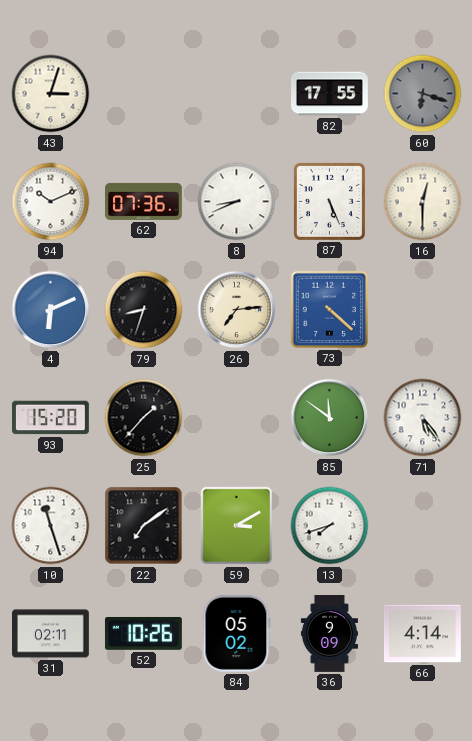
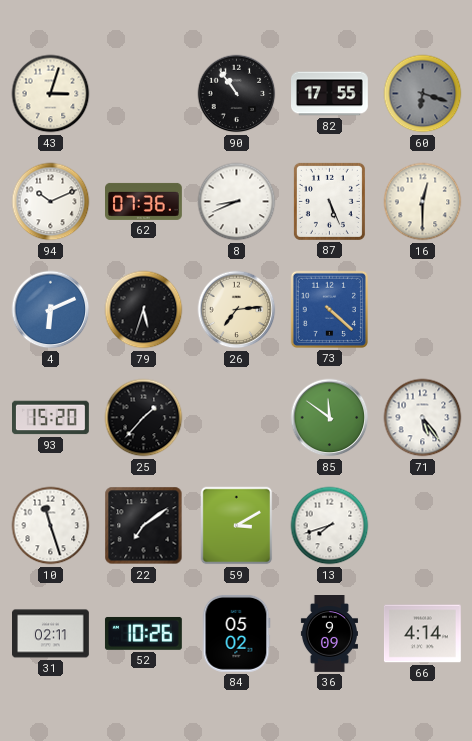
90: none -> 10:54
79: 8:33 -> 5:33
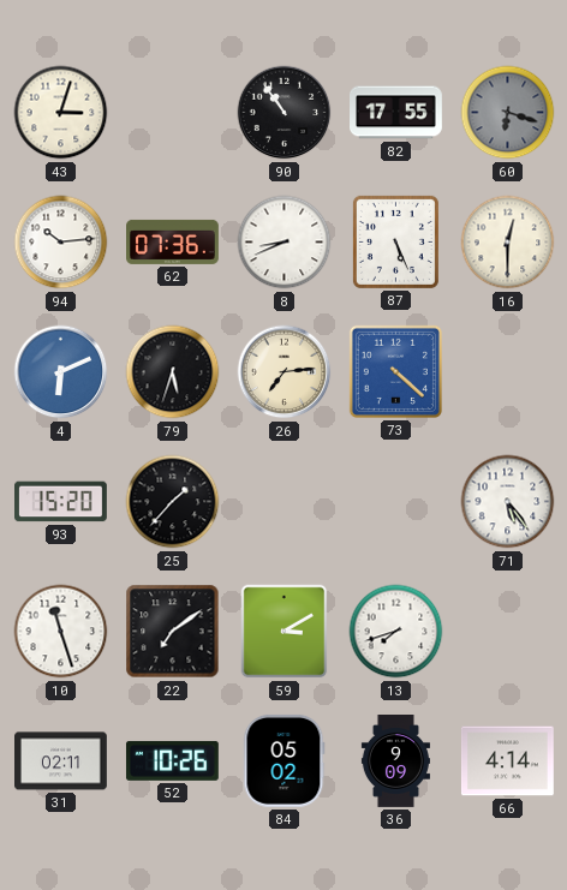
94: 10:11 -> 10:14
85: 11:51 -> none
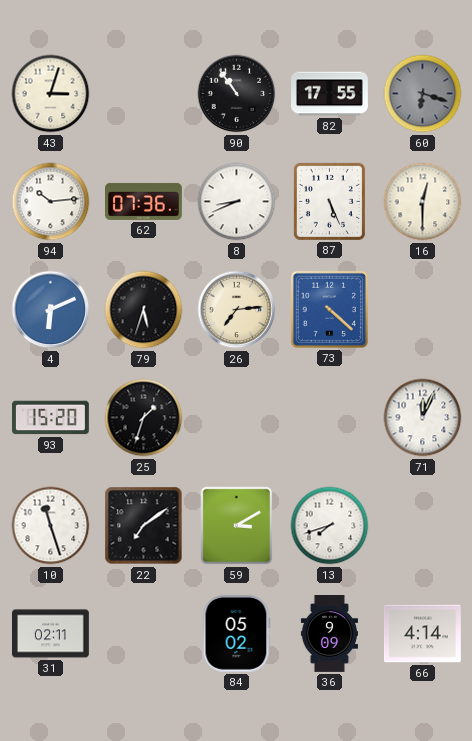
25: 1:37 -> 1:33
71: 5:24 -> 12:04
52: 10:26 -> none
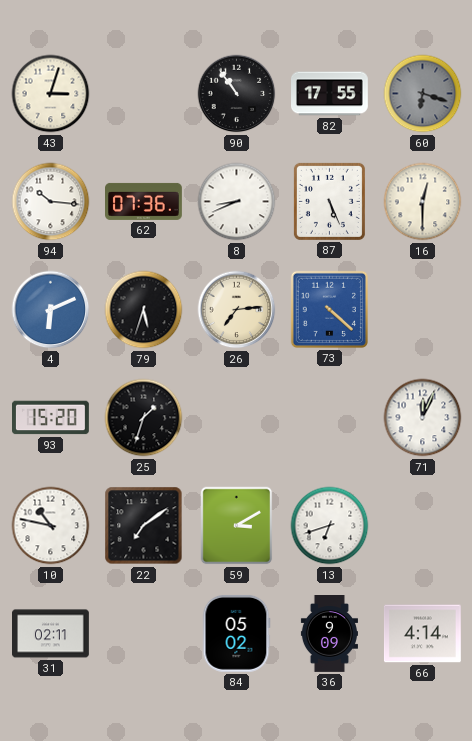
94: 10:14 -> 10:16
10: 11:27 -> 10:47
13: 7:42 -> 6:42
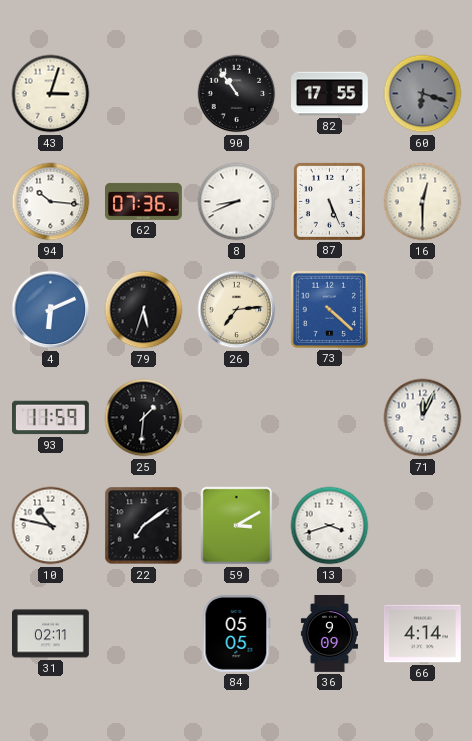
93: 15:20 -> 11:59
25: 1:33 -> 1:31
13: 6:42 -> 3:42
84: 05:02 -> 05:05
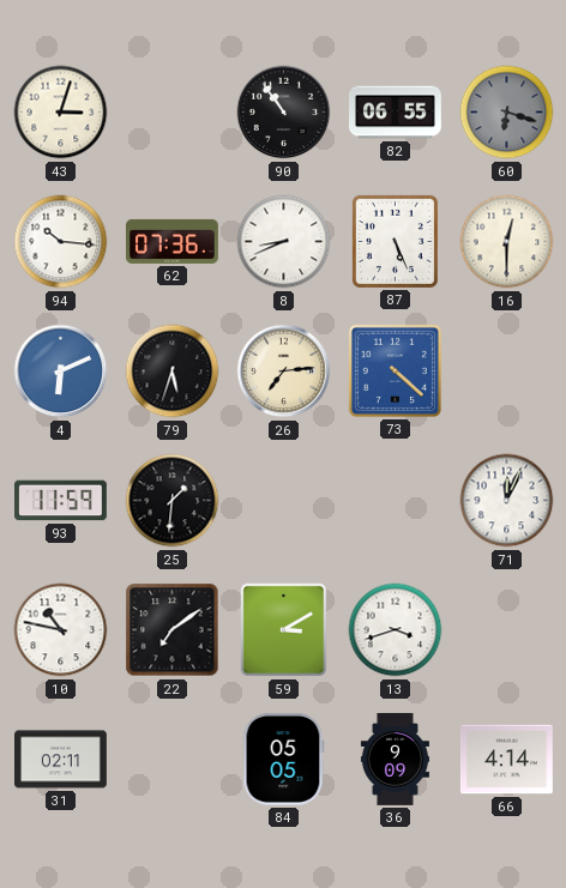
82: 17:55 -> 06:55
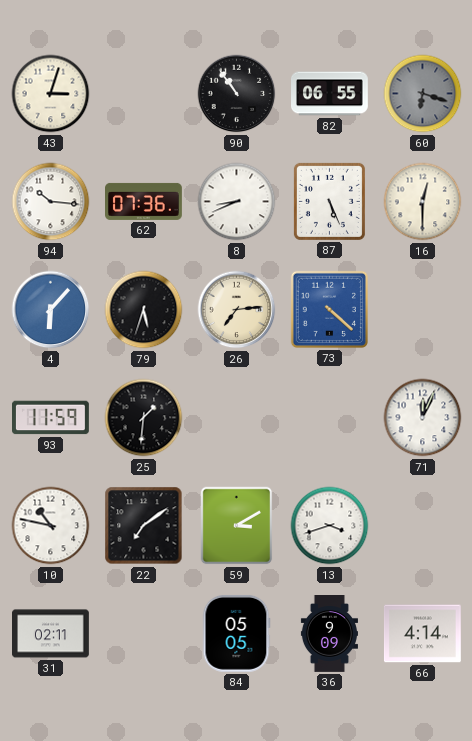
4: 6:11 -> 6:07
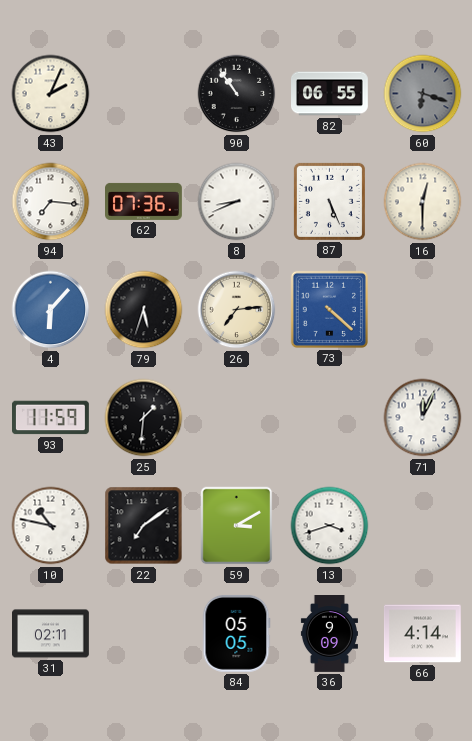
43: 3:03 -> 2:04
94: 10:16 -> 7:16
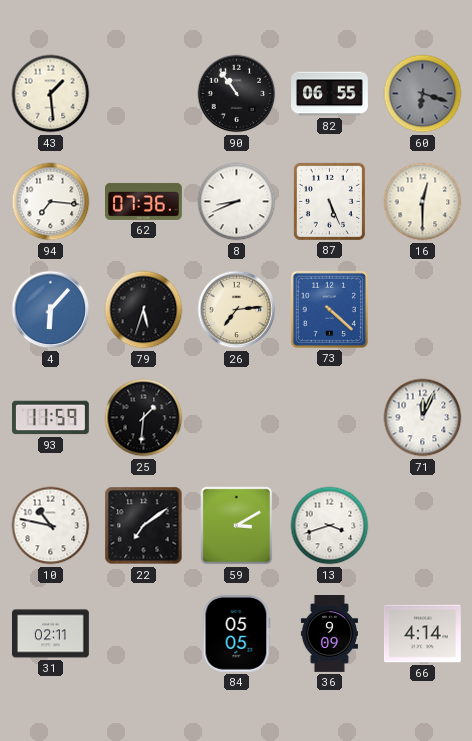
43: 2:04 -> 1:29
